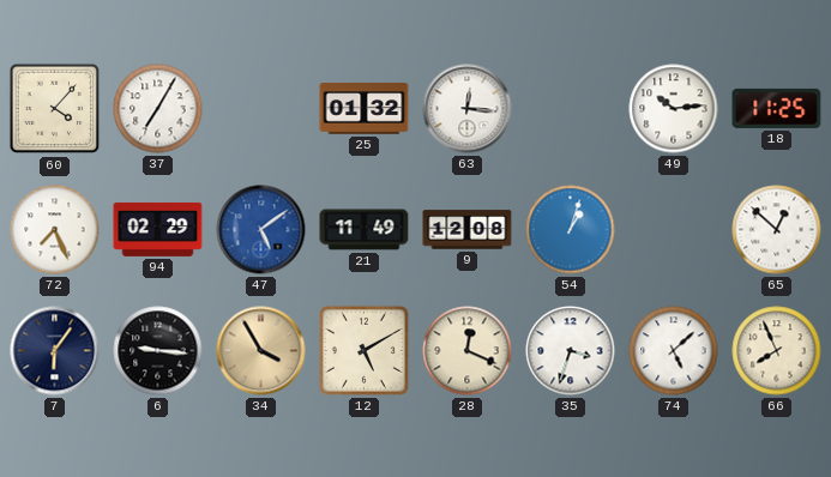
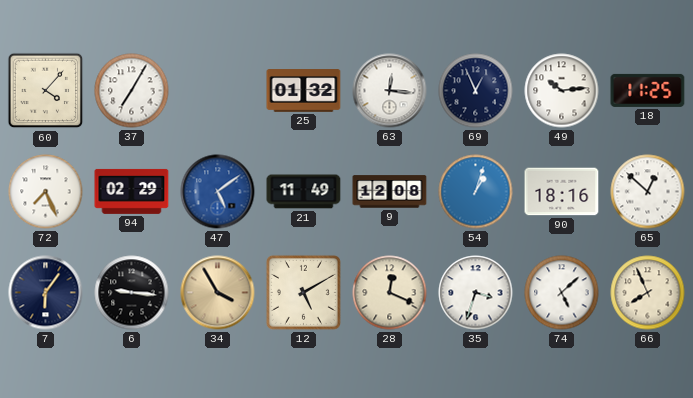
69: none -> 12:56
90: none -> 18:16
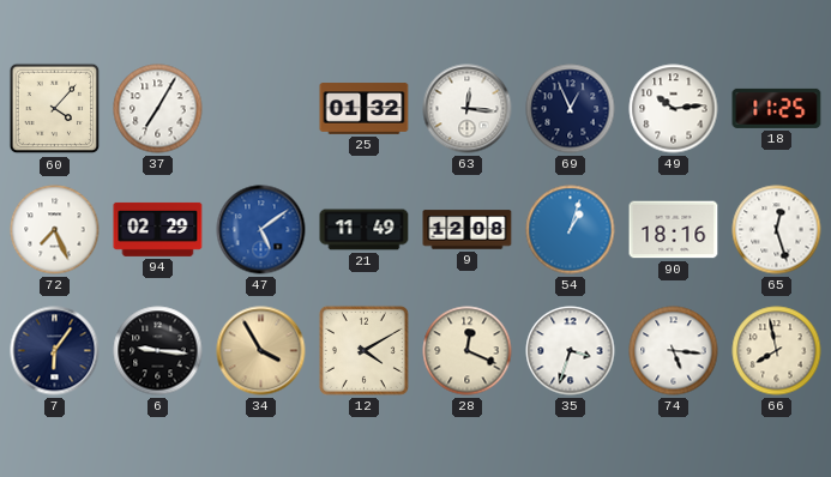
65: 12:52 -> 12:27
12: 5:10 -> 4:10
74: 5:08 -> 5:16
66: 7:56 -> 7:58
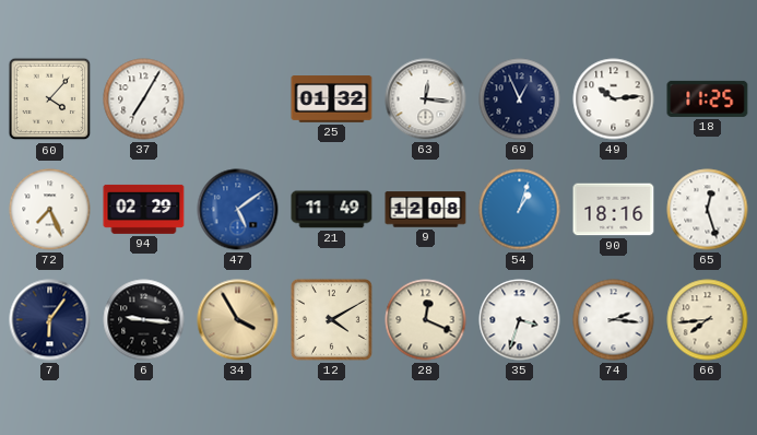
74: 5:16 -> 2:16
66: 7:58 -> 7:44
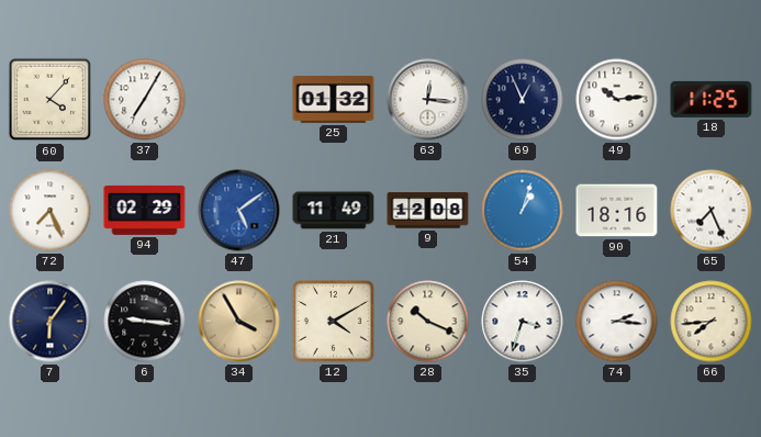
65: 12:27 -> 7:26
28: 12:19 -> 10:19
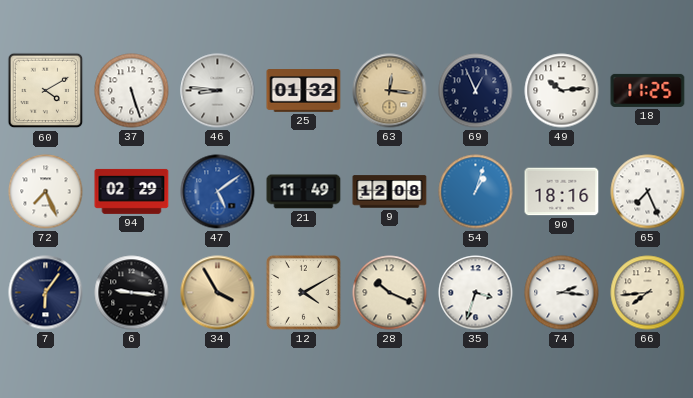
60: 4:07 -> 4:10
37: 7:05 -> 5:27
46: none -> 8:46
63 dial: white -> champagne
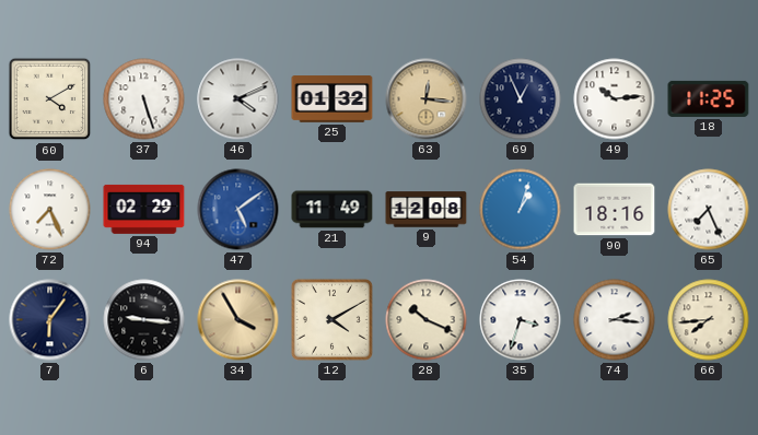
46: 8:46 -> 4:11
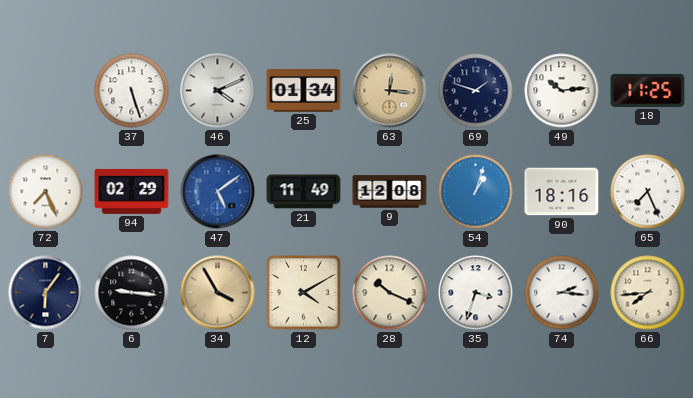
60: 4:10 -> none
25: 01:32 -> 01:34
69: 12:56 -> 1:48
